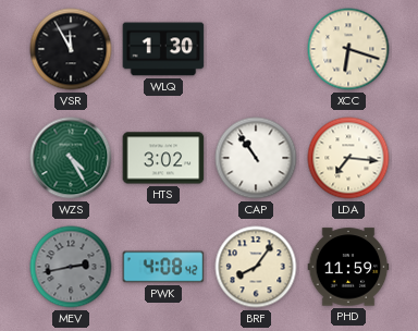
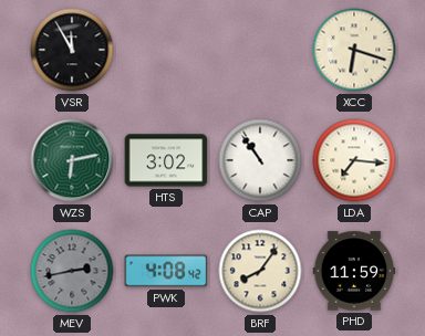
WLQ: 1:30 -> none
WZS: 4:25 -> 6:13
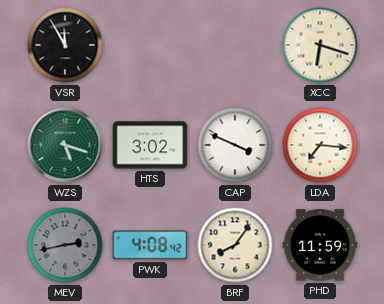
WZS: 6:13 -> 5:18
CAP: 10:54 -> 3:49
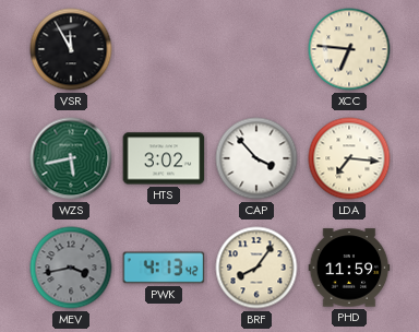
XCC: 6:18 -> 6:46
WZS: 5:18 -> 5:43
CAP: 3:49 -> 3:53
MEV: 2:43 -> 3:43
PWK: 4:08 -> 4:13
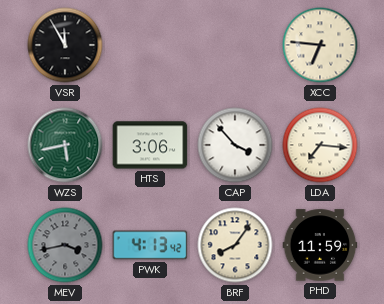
HTS: 3:02 -> 3:06
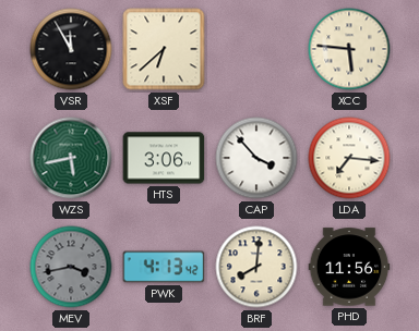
XSF: none -> 6:38
XCC: 6:46 -> 5:46
BRF: 8:06 -> 8:01
PHD: 11:59 -> 11:56
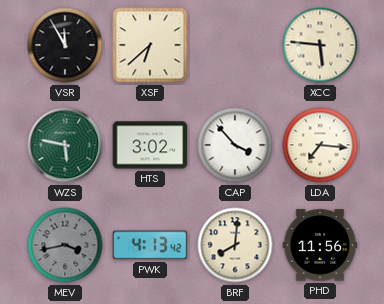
WZS: 5:43 -> 5:47
HTS: 3:06 -> 3:02
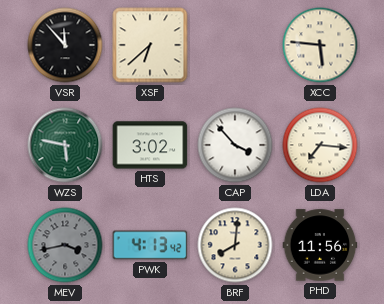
VSR: 11:55 -> 11:53
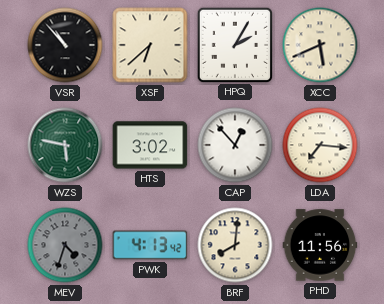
VSR: 11:53 -> 10:53
HPQ: none -> 2:05
XCC: 5:46 -> 5:41
CAP: 3:53 -> 12:53
MEV: 3:43 -> 4:33
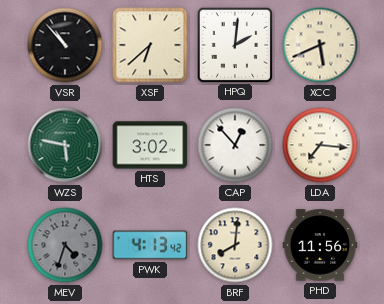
HPQ: 2:05 -> 2:01
